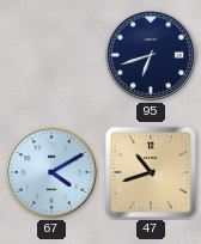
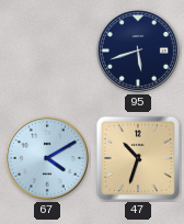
95: 6:42 -> 5:42
47: 10:42 -> 10:33
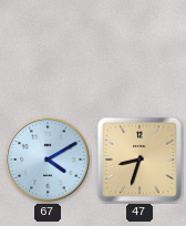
95: 5:42 -> none
47: 10:33 -> 8:33
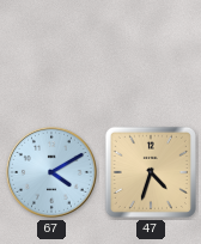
47: 8:33 -> 4:33
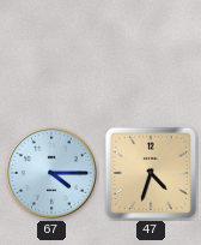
67: 4:10 -> 4:15
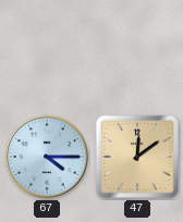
47: 4:33 -> 12:09
